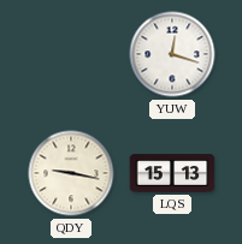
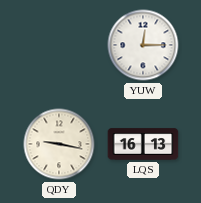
YUW: 12:18 -> 12:15
LQS: 15:13 -> 16:13
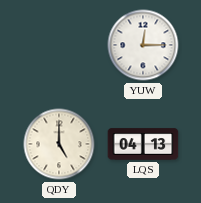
QDY: 9:17 -> 5:00
LQS: 16:13 -> 04:13
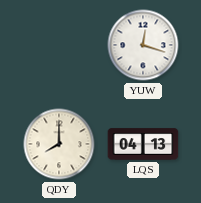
YUW: 12:15 -> 12:18
QDY: 5:00 -> 8:00
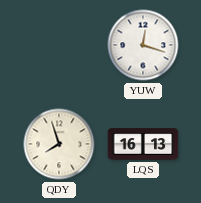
QDY: 8:00 -> 7:57
LQS: 04:13 -> 16:13
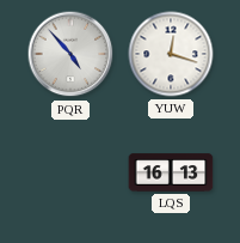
PQR: none -> 4:53
QDY: 7:57 -> none
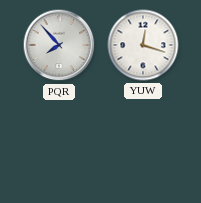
PQR: 4:53 -> 7:53
LQS: 16:13 -> none
